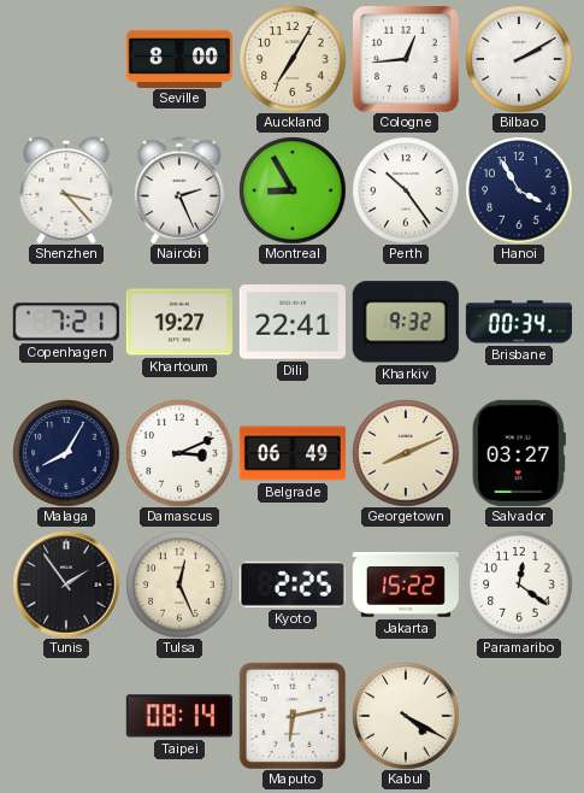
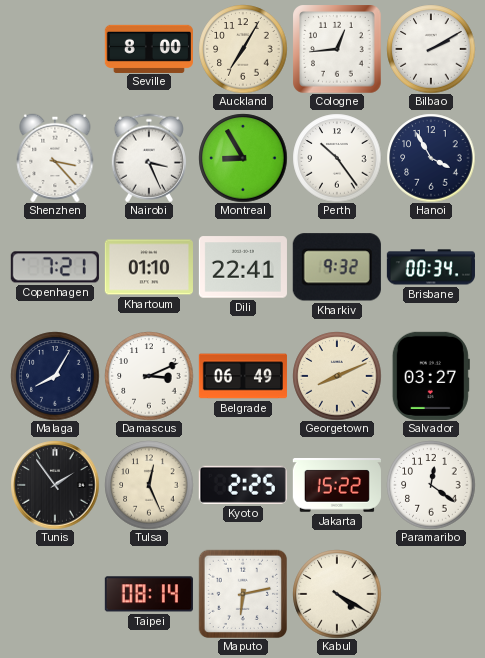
Nairobi: 2:26 -> 3:26
Khartoum: 19:27 -> 01:10
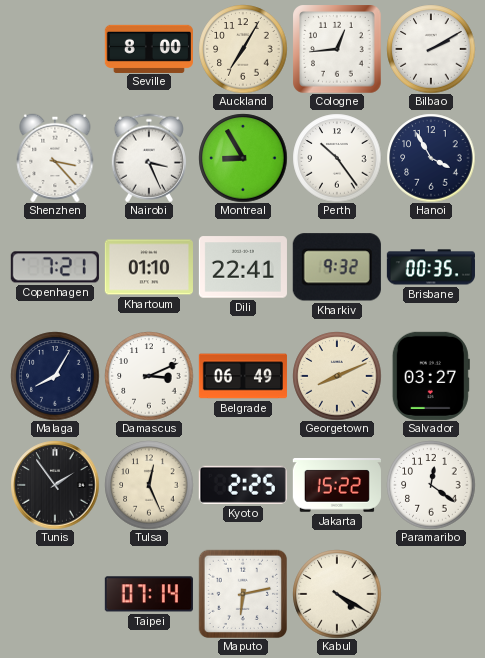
Brisbane: 00:34 -> 00:35
Taipei: 08:14 -> 07:14
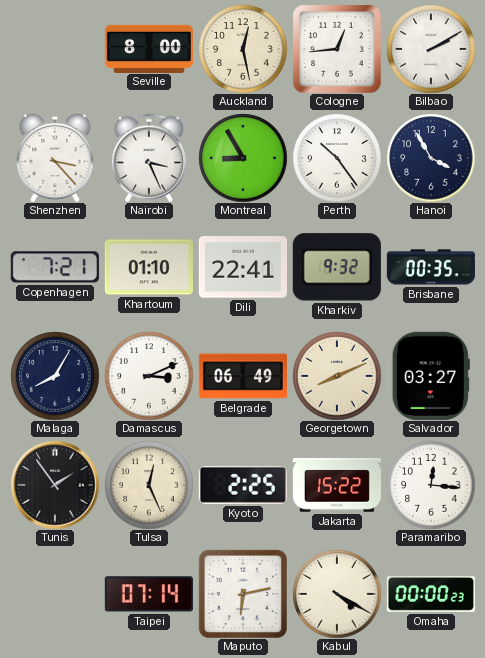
Auckland: 7:05 -> 12:28
Paramaribo: 12:21 -> 12:16
Omaha: none -> 00:00
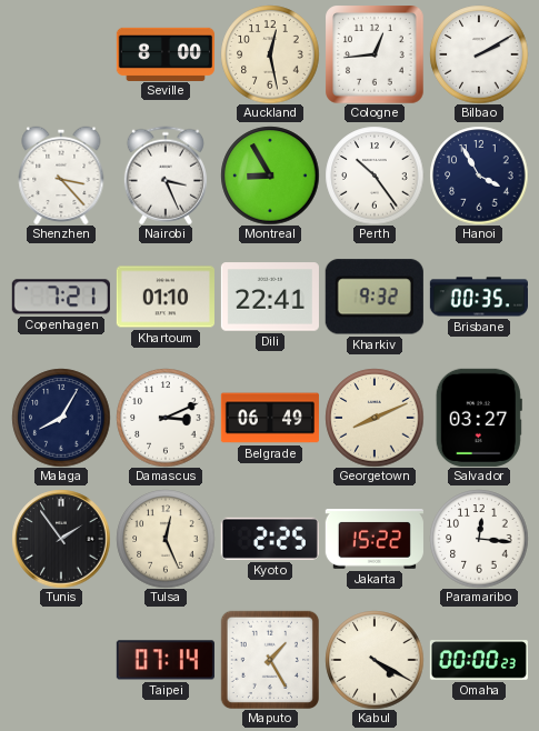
Maputo: 6:13 -> 1:25
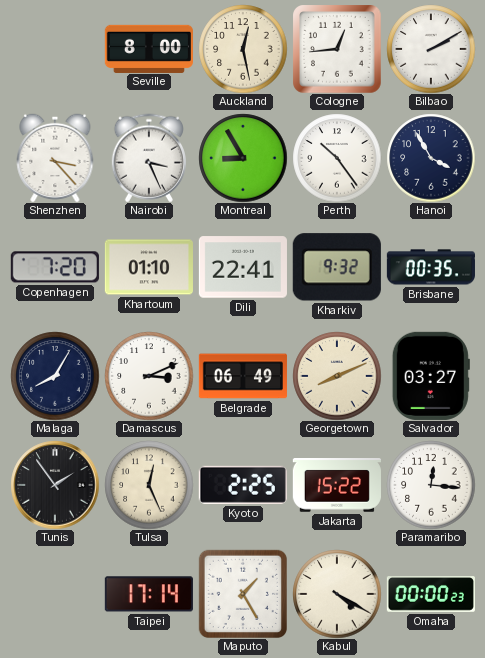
Copenhagen: 7:21 -> 7:20
Taipei: 07:14 -> 17:14
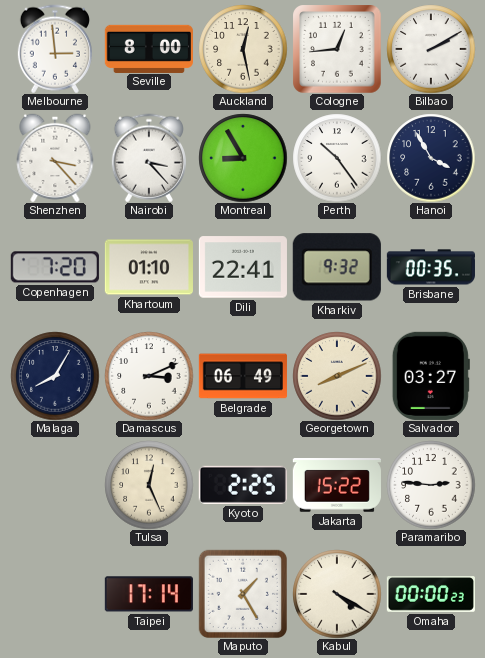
Melbourne: none -> 2:59
Nairobi: 3:26 -> 3:23
Tunis: 1:54 -> none
Paramaribo: 12:16 -> 2:46
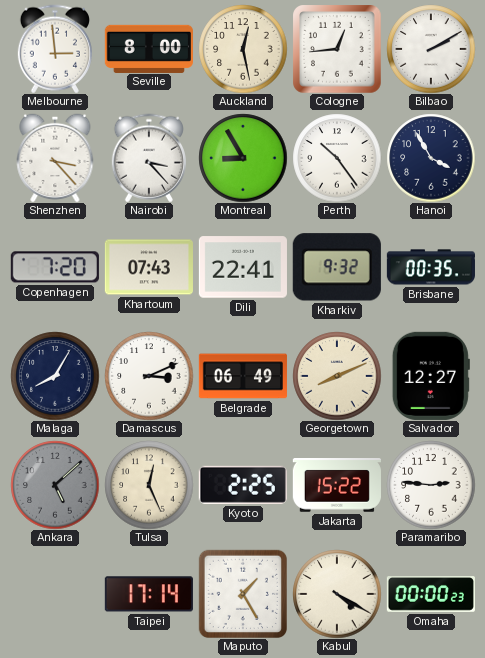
Khartoum: 01:10 -> 07:43
Salvador: 03:27 -> 12:27
Ankara: none -> 5:08
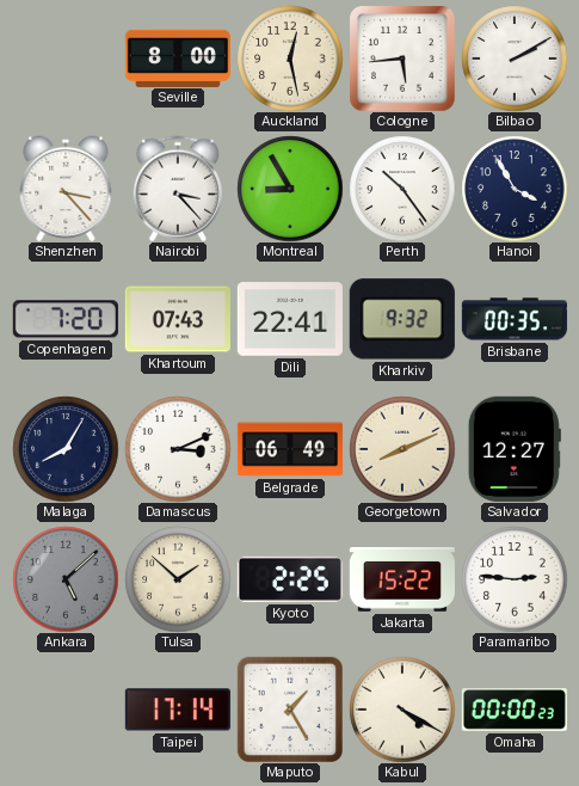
Melbourne: 2:59 -> none
Cologne: 12:44 -> 5:44
Tulsa: 12:26 -> 1:52
